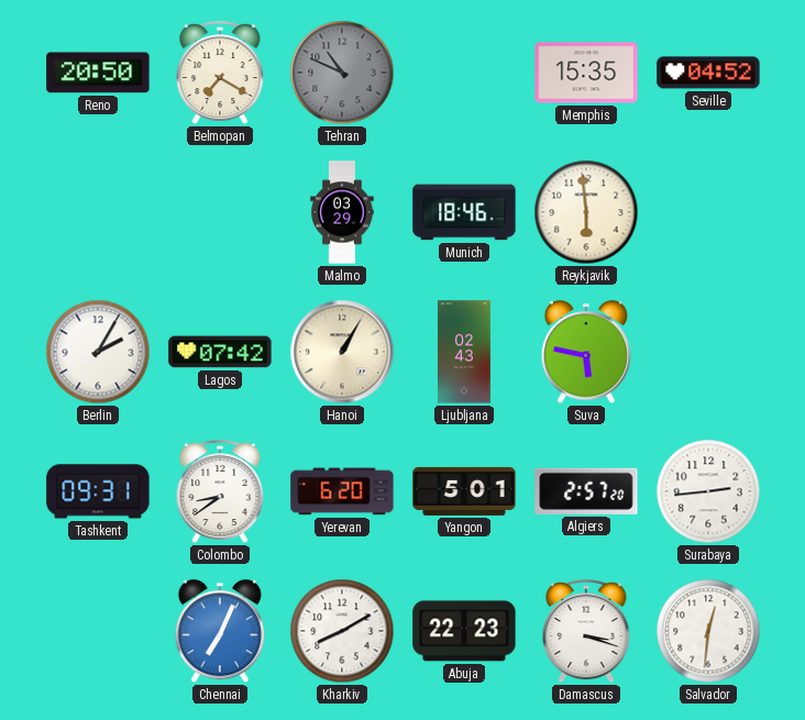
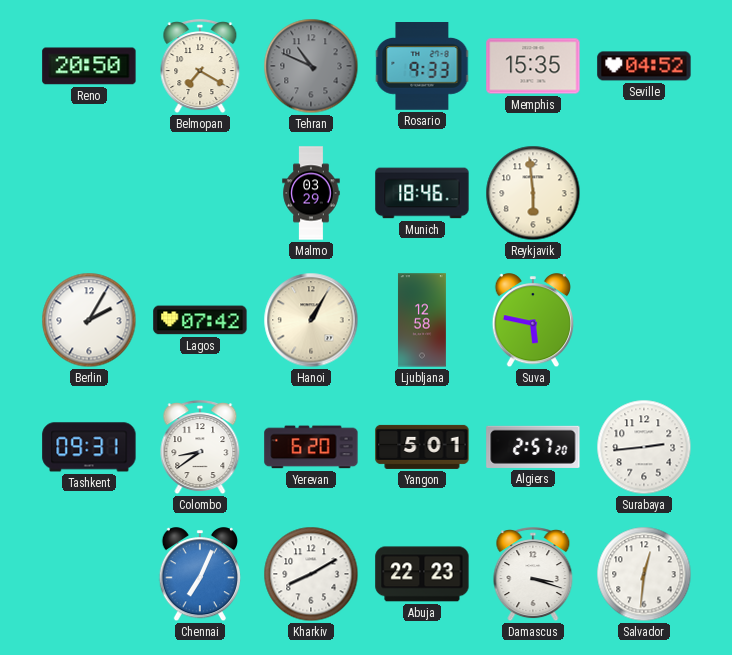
Rosario: none -> 9:33
Ljubljana: 02:43 -> 12:58
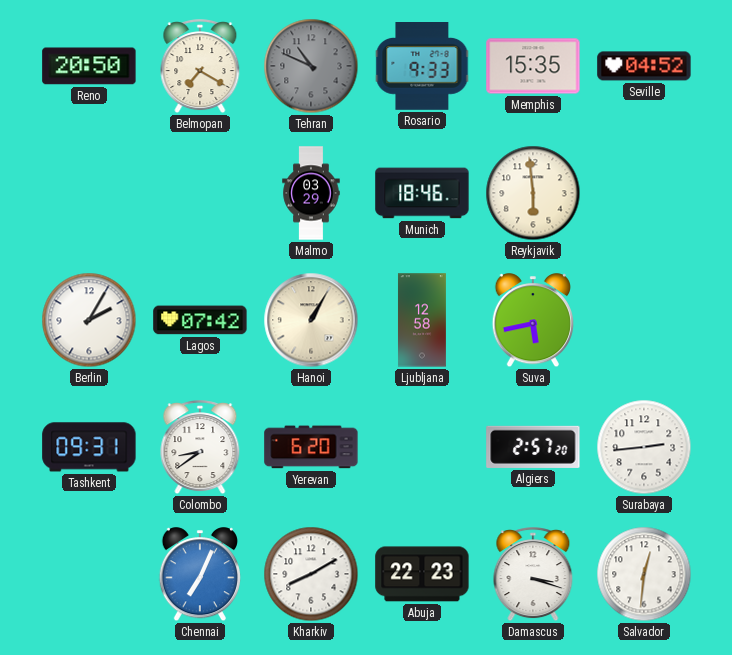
Suva: 5:47 -> 5:43
Yangon: 5:01 -> none
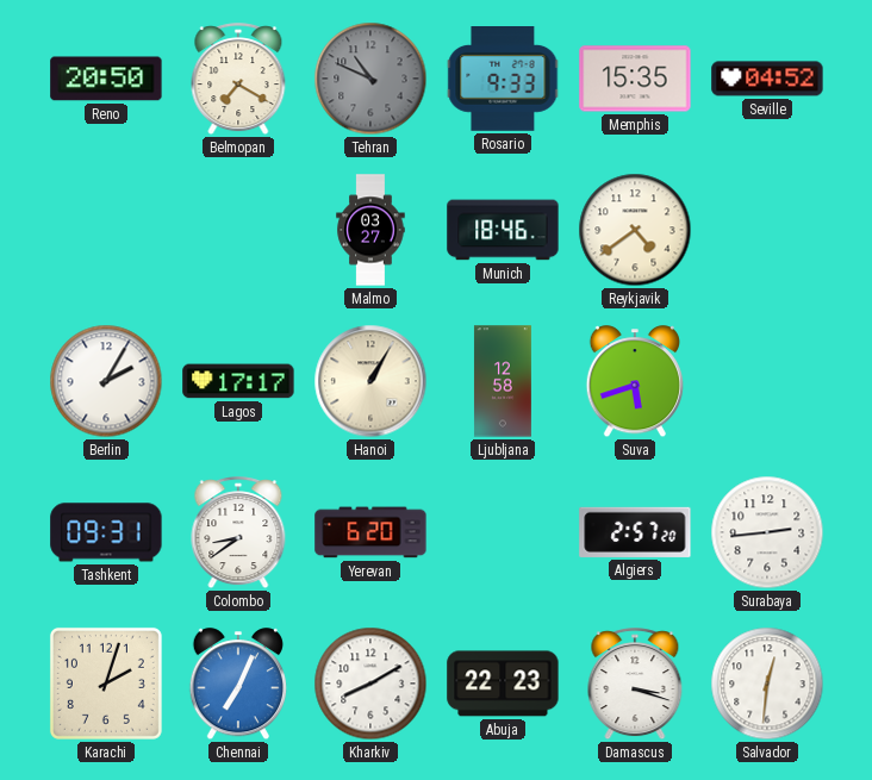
Malmo: 03:29 -> 03:27
Reykjavik: 5:59 -> 4:39
Lagos: 07:42 -> 17:17
Suva: 5:43 -> 5:42
Karachi: none -> 2:03
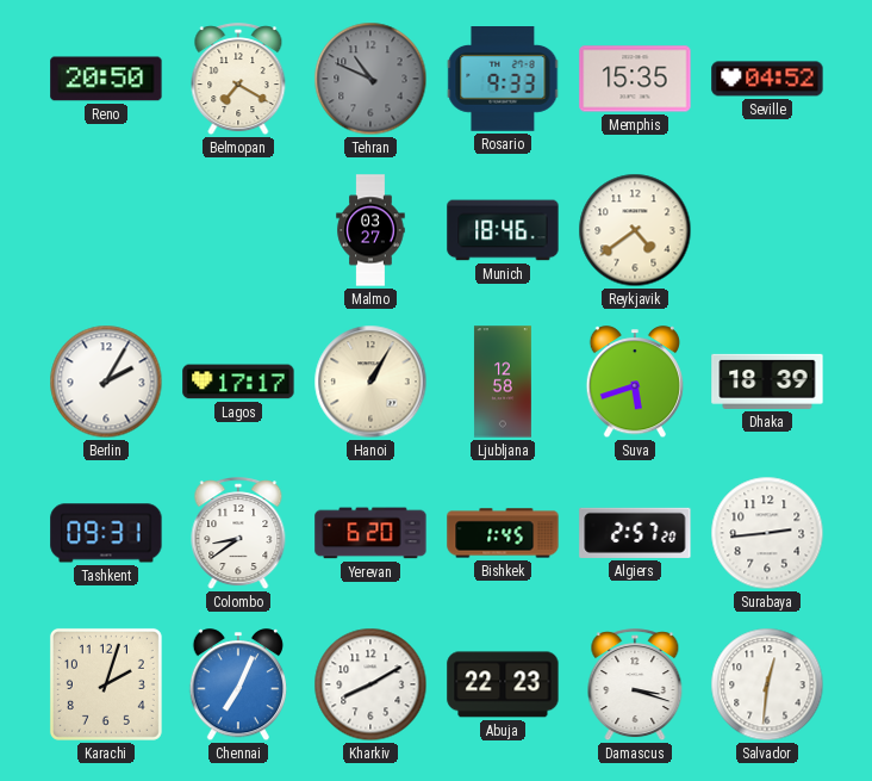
Dhaka: none -> 18:39
Bishkek: none -> 1:45
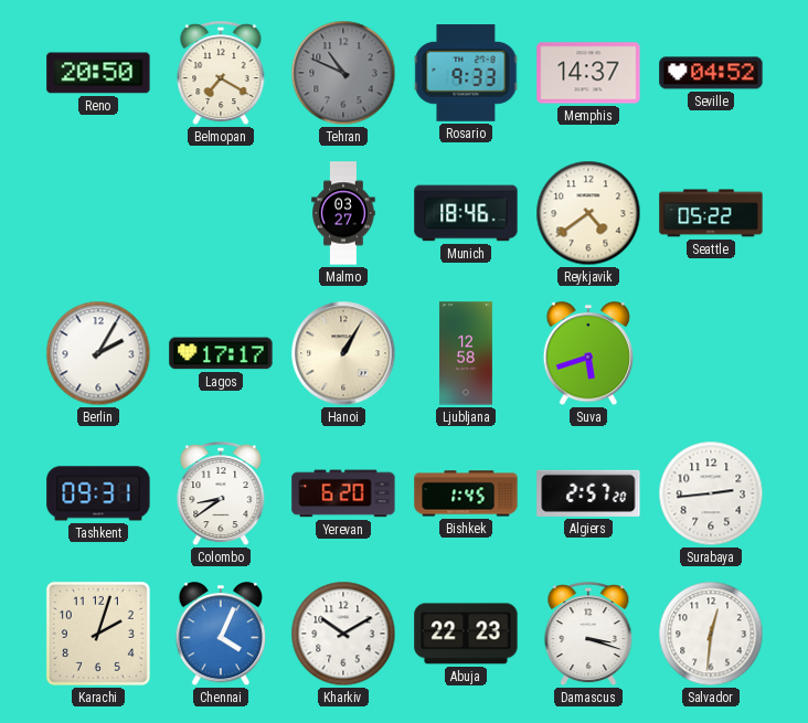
Memphis: 15:35 -> 14:37
Seattle: none -> 05:22
Dhaka: 18:39 -> none
Chennai: 7:04 -> 4:04
Kharkiv: 8:10 -> 10:10
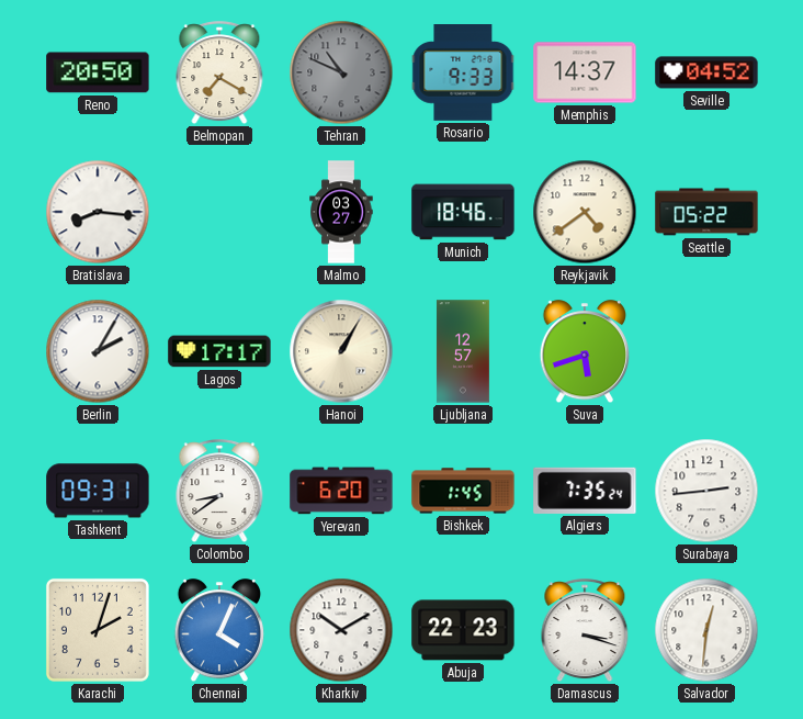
Bratislava: none -> 8:16
Ljubljana: 12:58 -> 12:57
Algiers: 2:57 -> 7:35
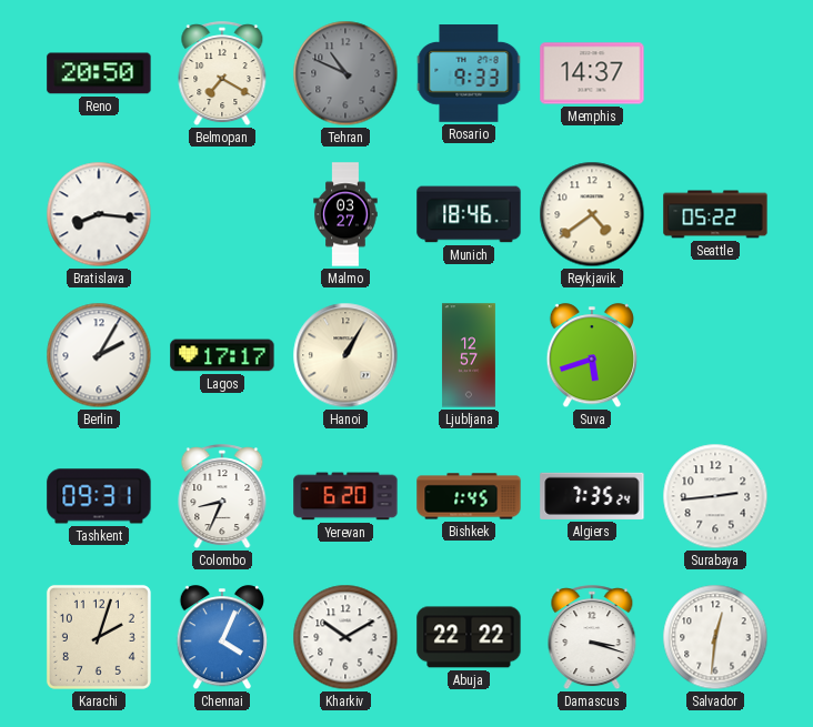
Seville: 04:52 -> none
Colombo: 8:39 -> 8:34
Abuja: 22:23 -> 22:22
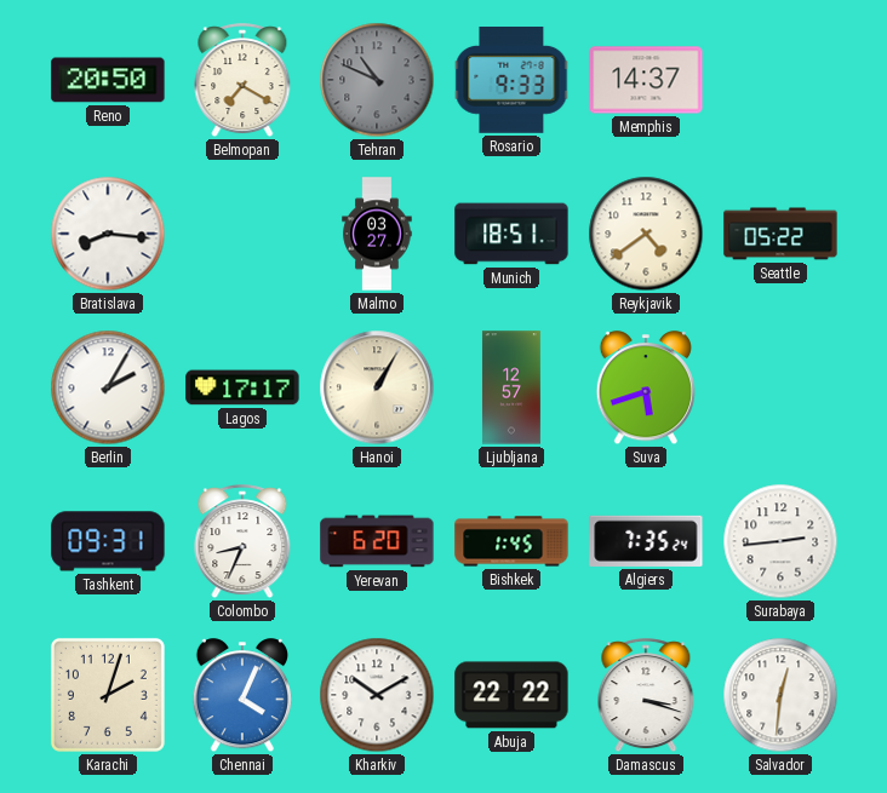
Munich: 18:46 -> 18:51
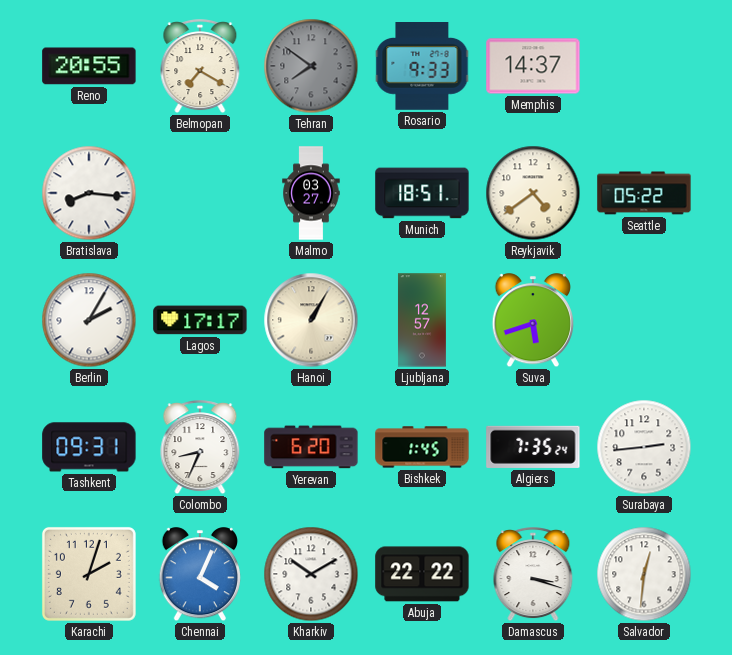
Reno: 20:50 -> 20:55
Tehran: 10:49 -> 7:51
